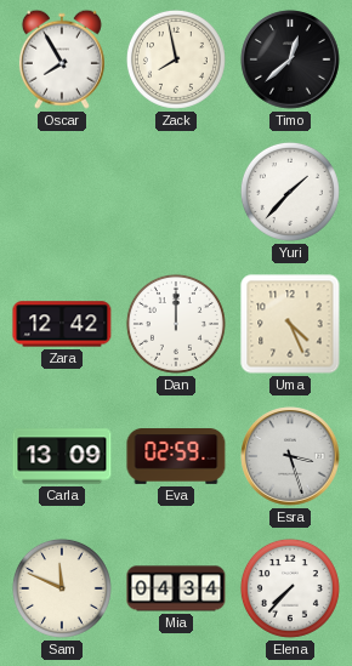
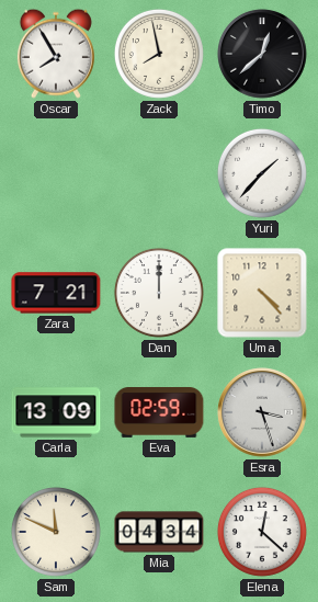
Zara: 12:42 -> 7:21
Uma: 4:26 -> 4:23
Elena: 7:37 -> 12:22
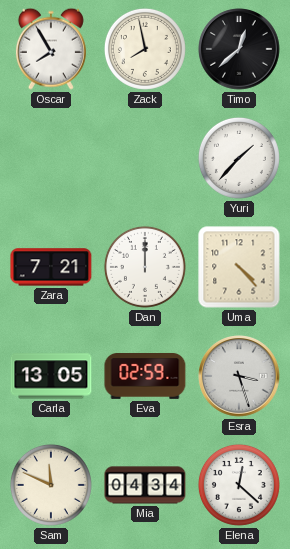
Carla: 13:09 -> 13:05
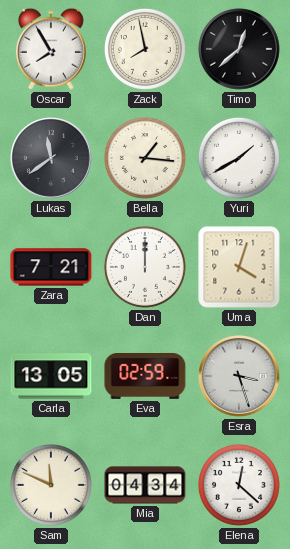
Lukas: none -> 11:39
Bella: none -> 1:16
Yuri: 1:37 -> 1:40
Uma: 4:23 -> 4:03
